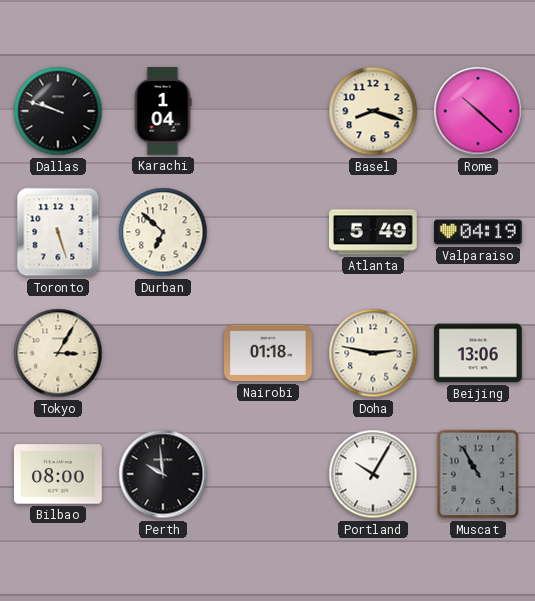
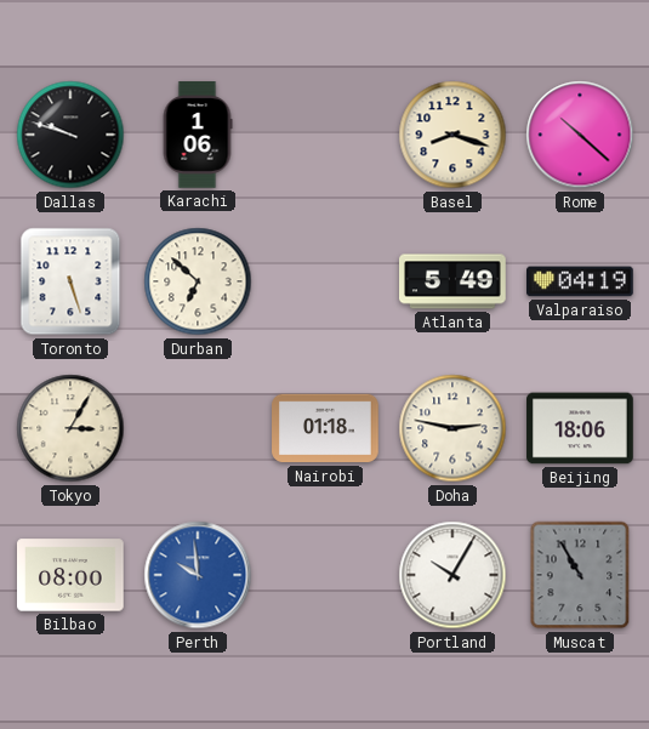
Karachi: 1:04 -> 1:06
Beijing: 13:06 -> 18:06
Perth dial: black -> blue
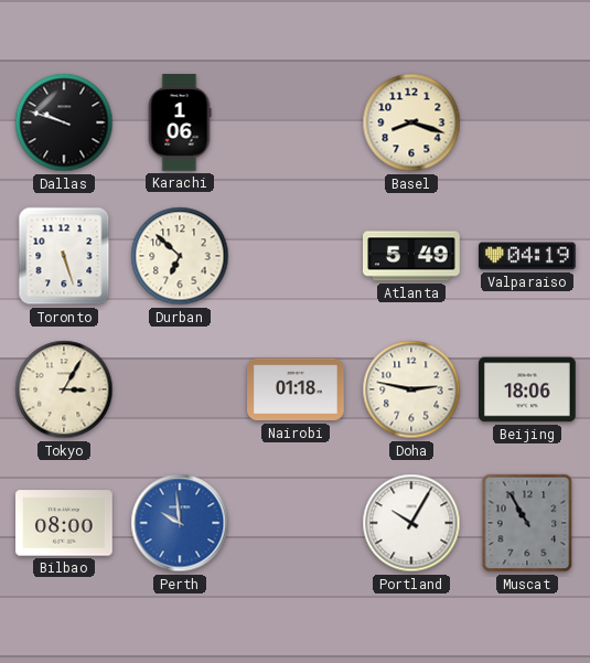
Rome: 10:22 -> none
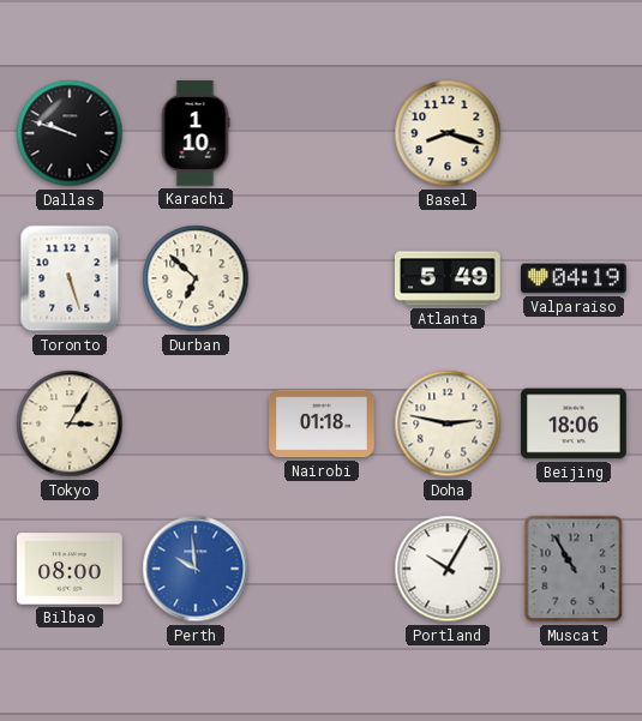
Karachi: 1:06 -> 1:10
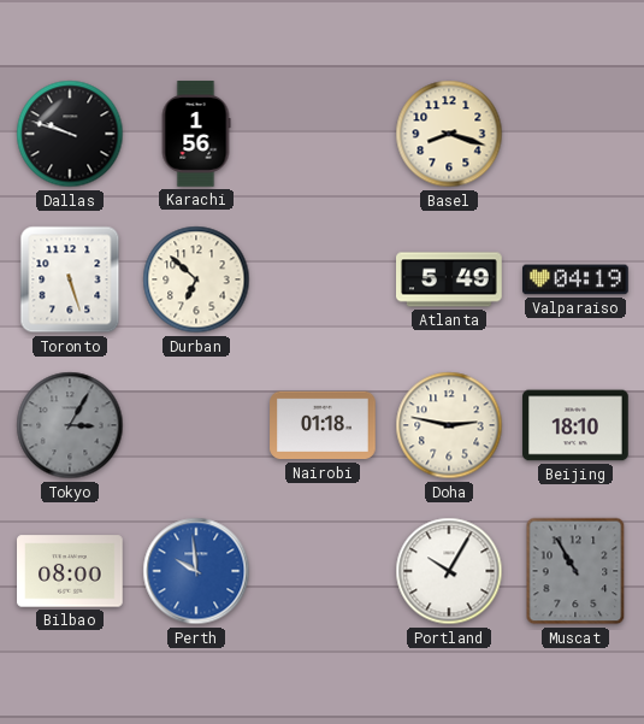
Karachi: 1:10 -> 1:56
Tokyo dial: cream -> grey
Beijing: 18:06 -> 18:10
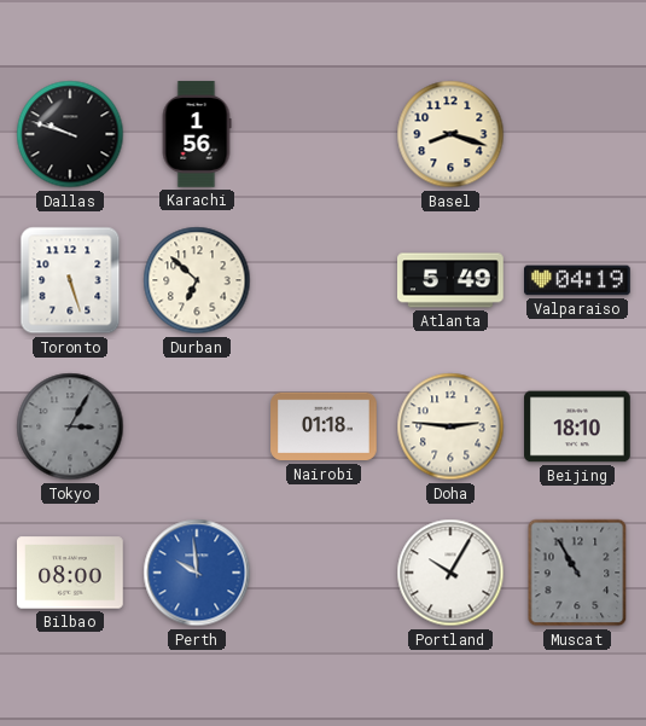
Doha: 2:47 -> 2:46
